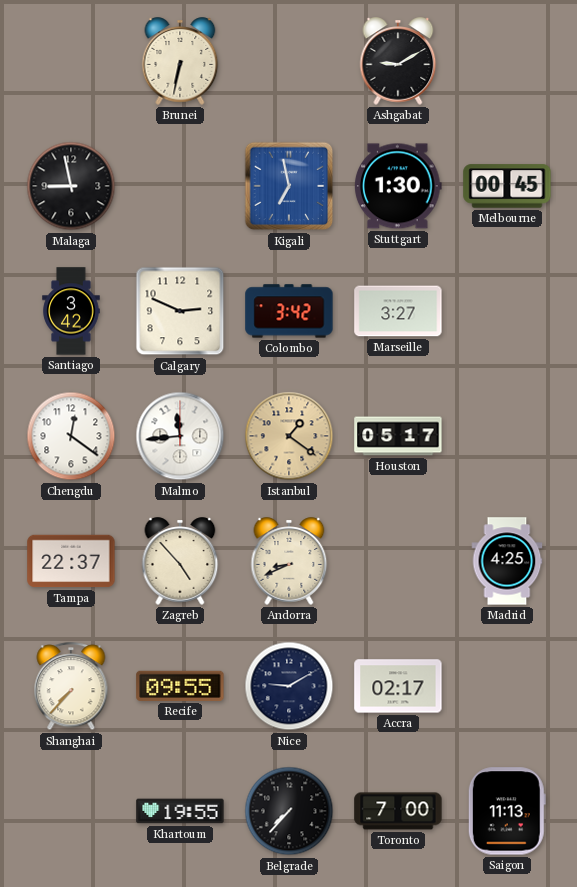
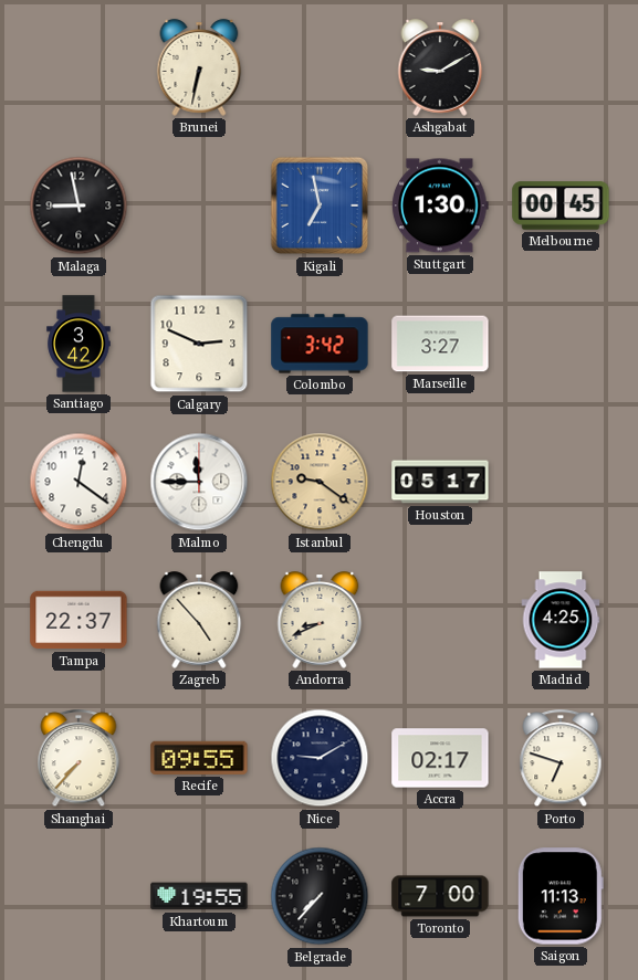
Malmo: 11:44 -> 11:45
Istanbul: 1:21 -> 9:21
Porto: none -> 6:48
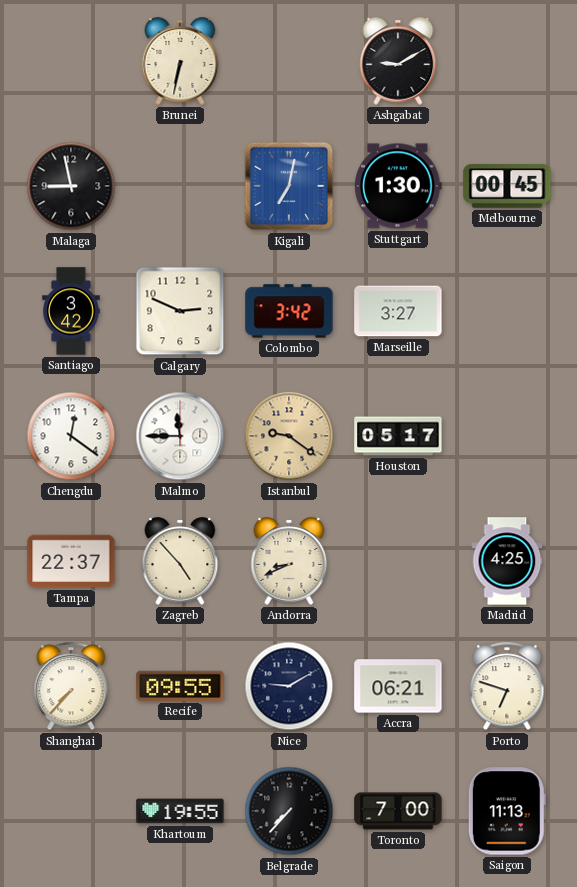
Kigali: 6:58 -> 7:02
Accra: 02:17 -> 06:21
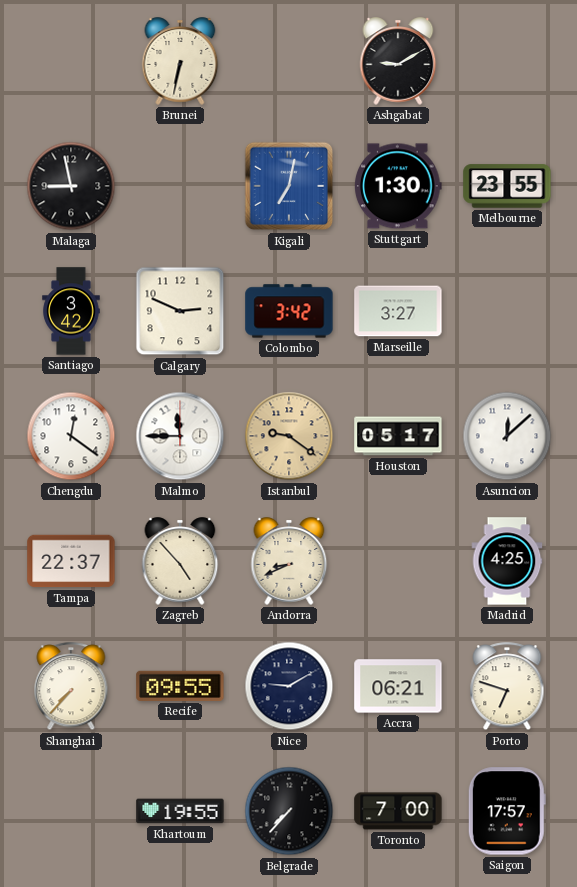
Melbourne: 00:45 -> 23:55
Asuncion: none -> 12:08
Saigon: 11:13 -> 17:57
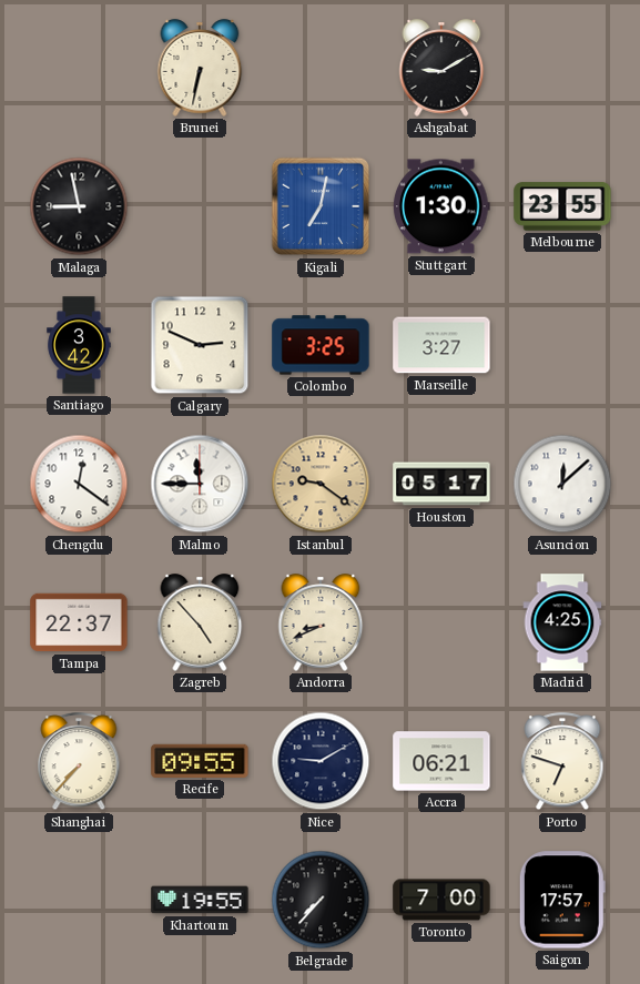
Colombo: 3:42 -> 3:25
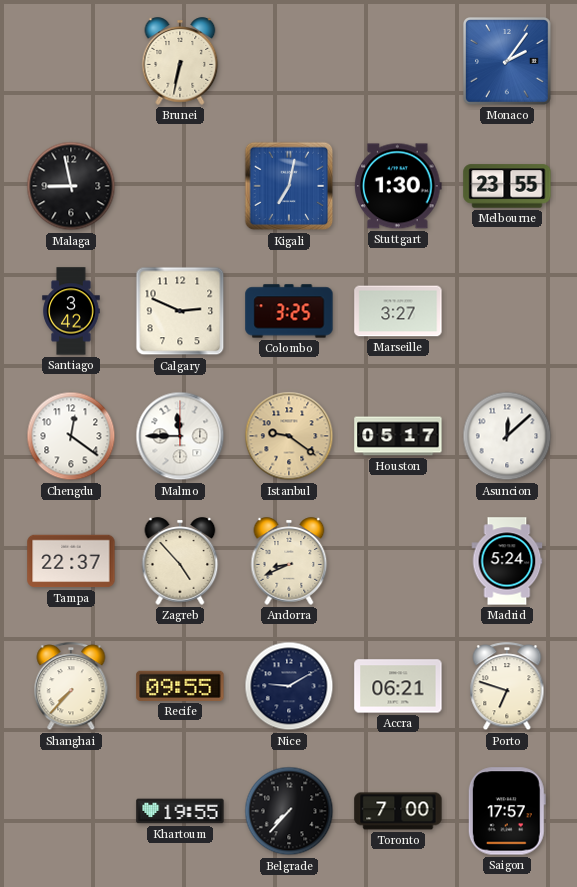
Ashgabat: 9:10 -> none
Monaco: none -> 2:06
Madrid: 4:25 -> 5:24
